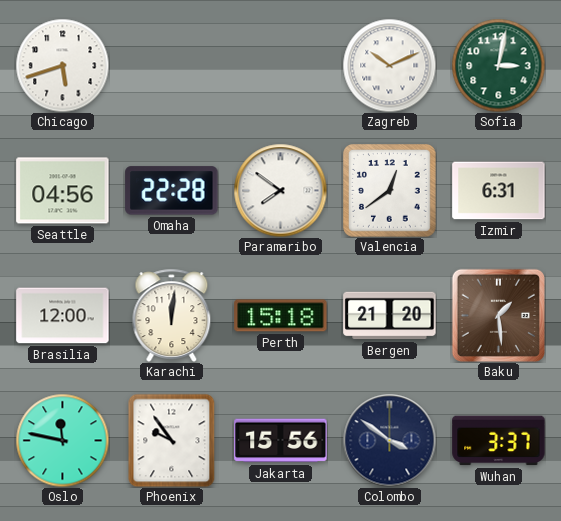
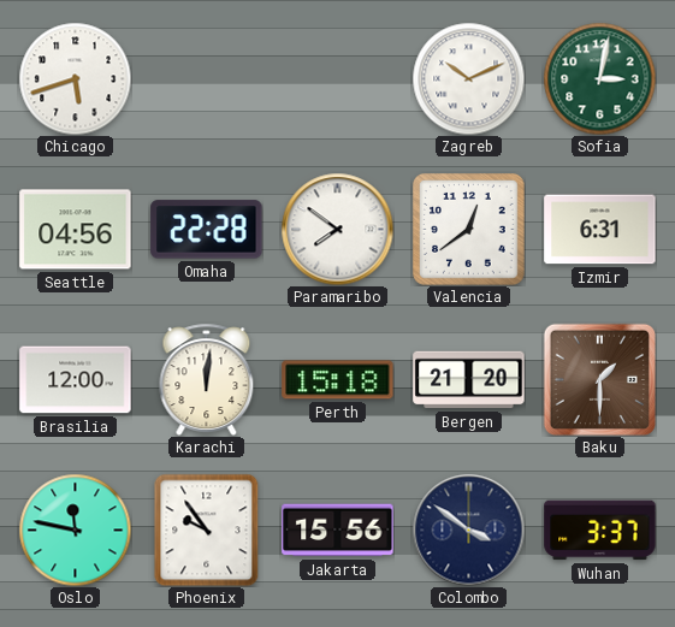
Baku: 1:29 -> 1:30
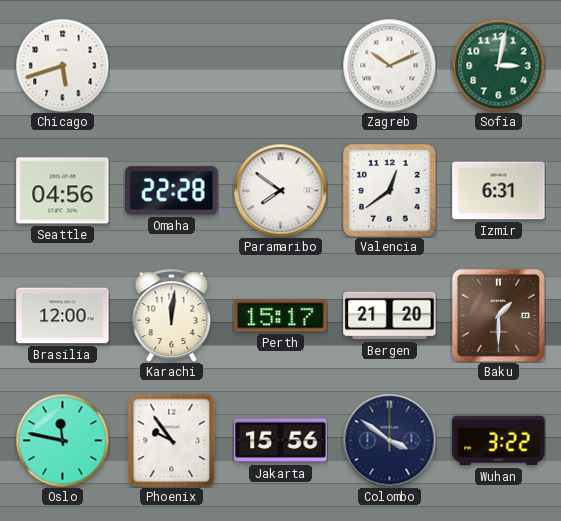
Perth: 15:18 -> 15:17
Wuhan: 3:37 -> 3:22
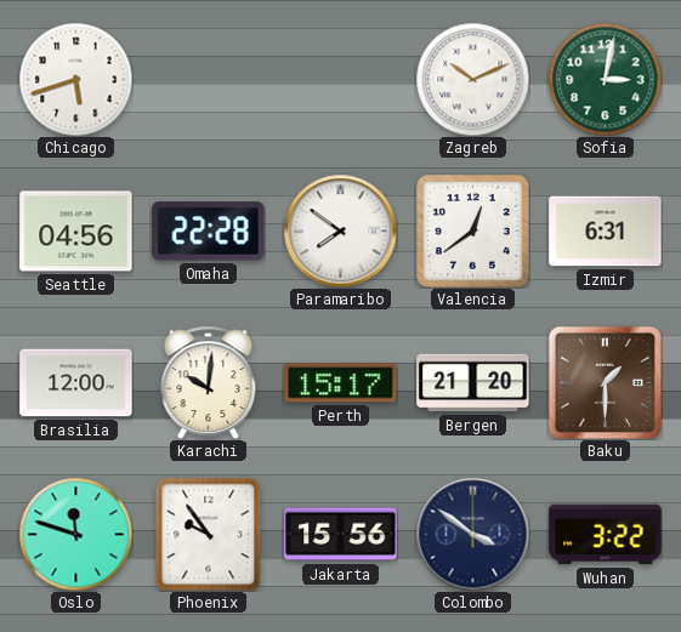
Karachi: 12:01 -> 10:01
Oslo: 11:47 -> 11:48
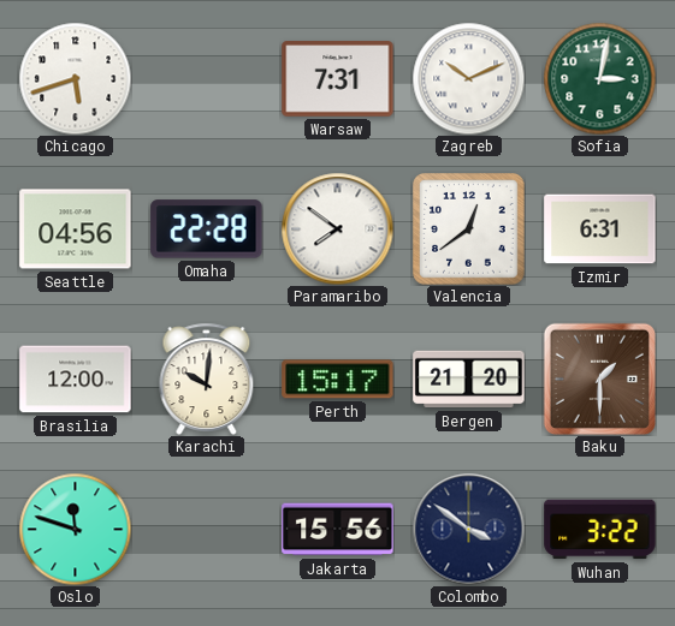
Warsaw: none -> 7:31
Phoenix: 9:54 -> none
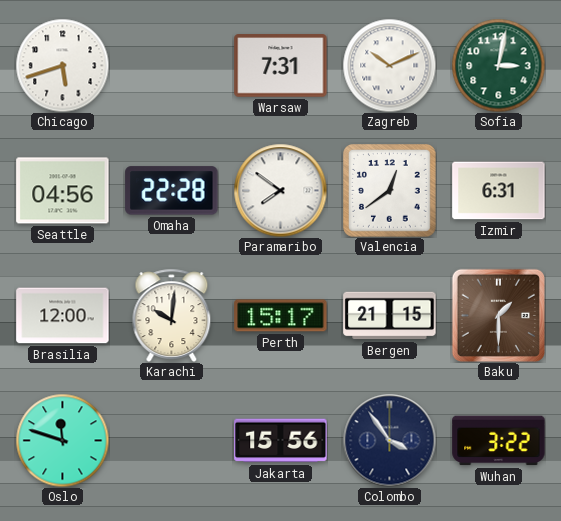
Bergen: 21:20 -> 21:15
Colombo: 3:51 -> 3:54
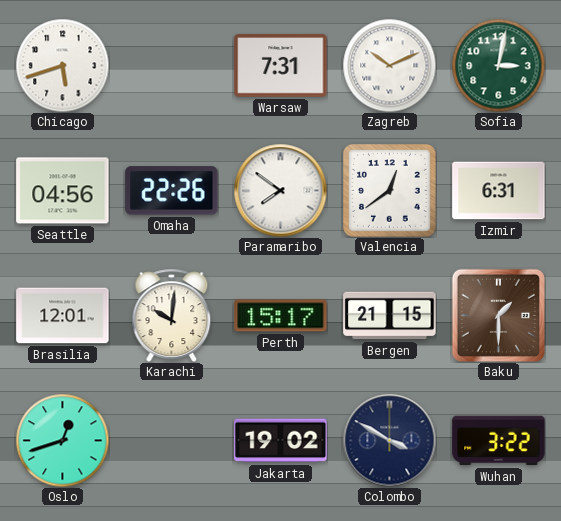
Omaha: 22:28 -> 22:26
Brasilia: 12:00 -> 12:01
Oslo: 11:48 -> 12:42
Jakarta: 15:56 -> 19:02
Colombo: 3:54 -> 3:50
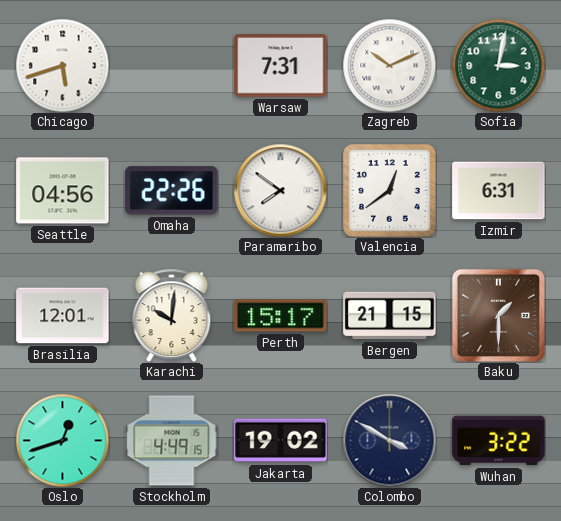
Stockholm: none -> 4:49
